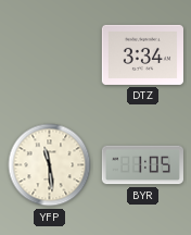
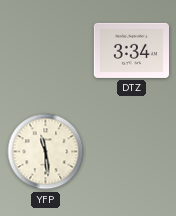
BYR: 1:05 -> none
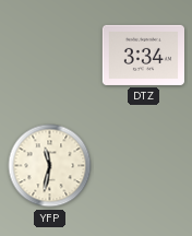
YFP: 11:29 -> 11:32
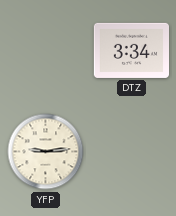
YFP: 11:32 -> 9:14
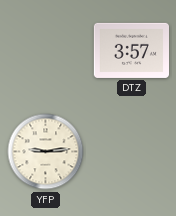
DTZ: 3:34 -> 3:57
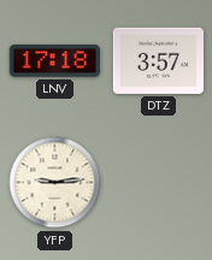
LNV: none -> 17:18
